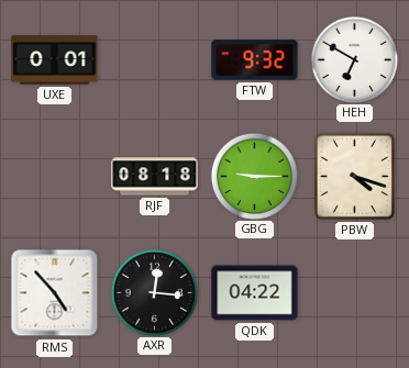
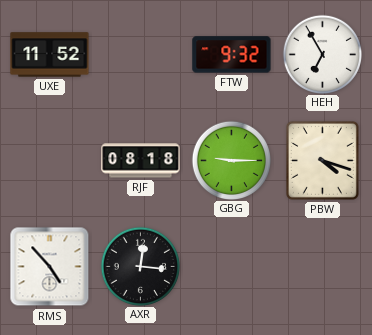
UXE: 0:01 -> 11:52
HEH: 6:50 -> 6:55
QDK: 04:22 -> none
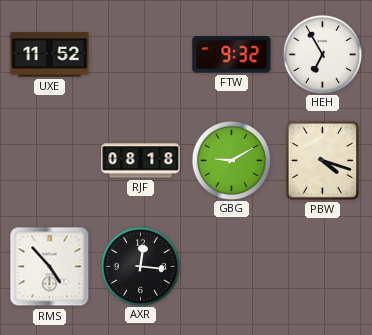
GBG: 9:15 -> 9:10
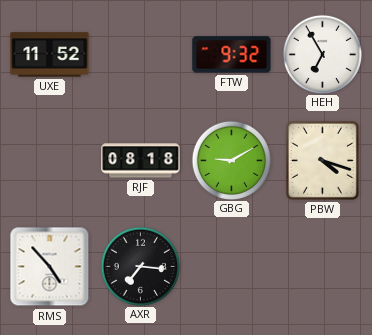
AXR: 12:16 -> 7:16
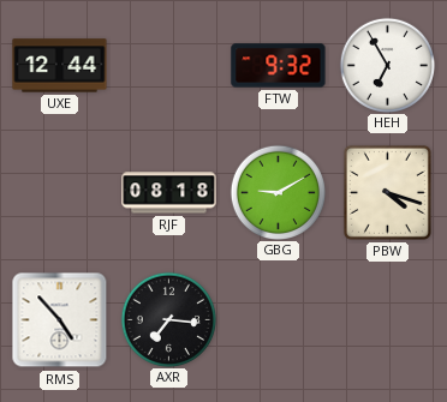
UXE: 11:52 -> 12:44
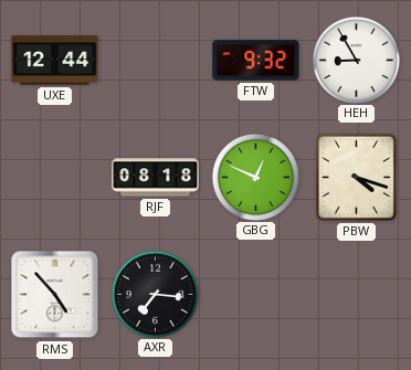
HEH: 6:55 -> 8:55
GBG: 9:10 -> 12:49
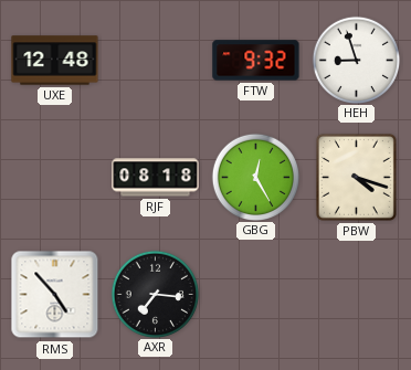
UXE: 12:44 -> 12:48
HEH: 8:55 -> 8:57
GBG: 12:49 -> 12:25
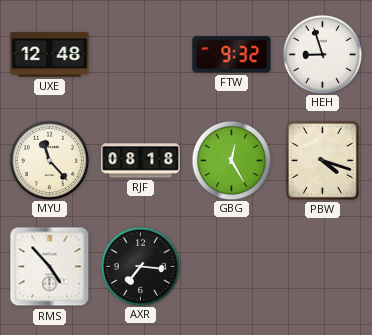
MYU: none -> 11:23
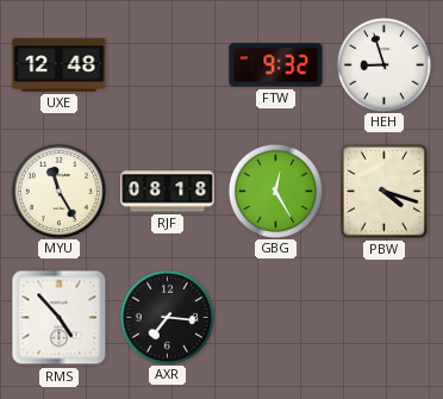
MYU: 11:23 -> 11:25
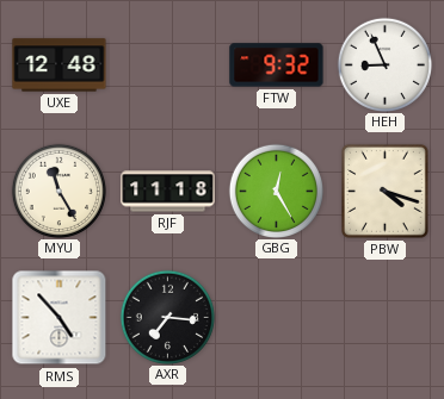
HEH: 8:57 -> 8:56
RJF: 08:18 -> 11:18
